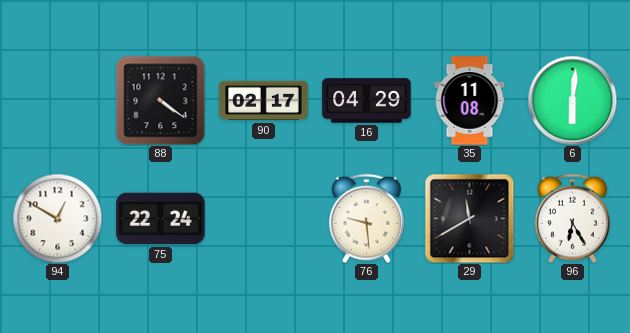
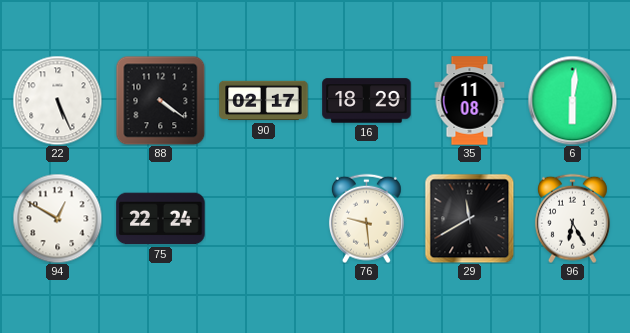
22: none -> 5:26
16: 04:29 -> 18:29
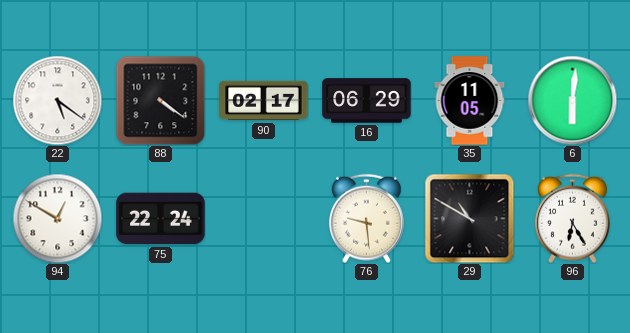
22: 5:26 -> 5:21
16: 18:29 -> 06:29
35: 11:08 -> 11:05
29: 11:40 -> 10:50
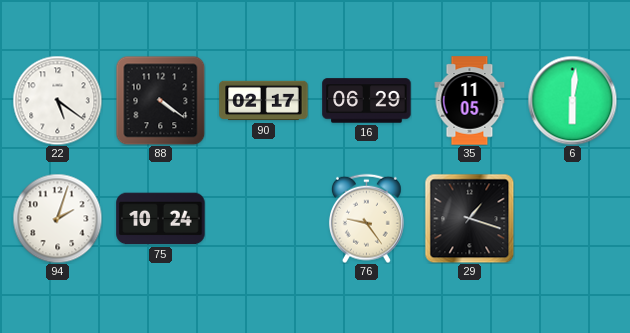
94: 12:50 -> 2:03
75: 22:24 -> 10:24
76: 9:29 -> 9:24
29: 10:50 -> 1:18
96: 6:25 -> none
